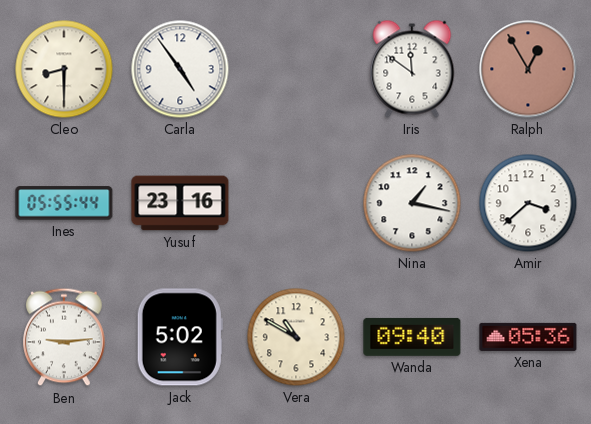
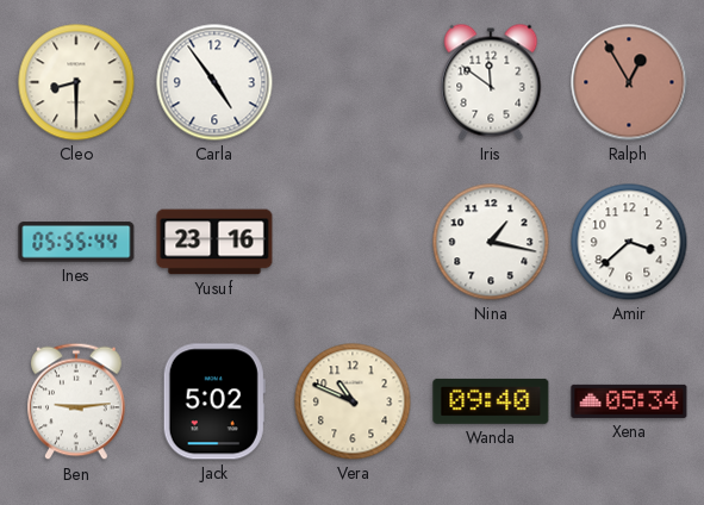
Vera: 10:50 -> 10:49
Xena: 05:36 -> 05:34
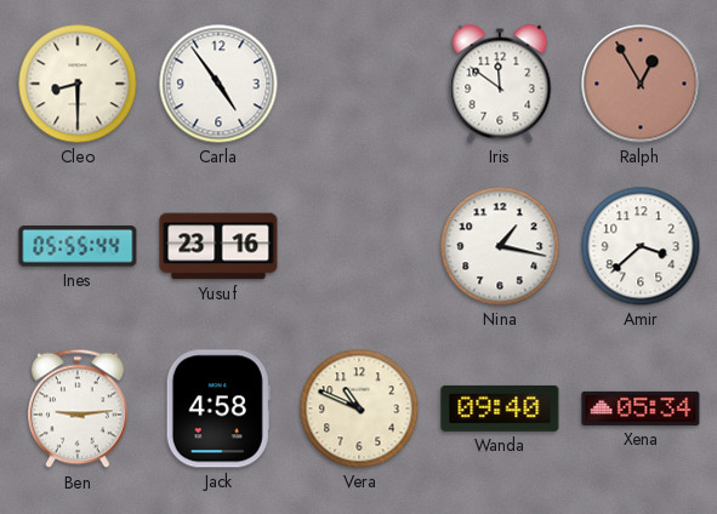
Jack: 5:02 -> 4:58
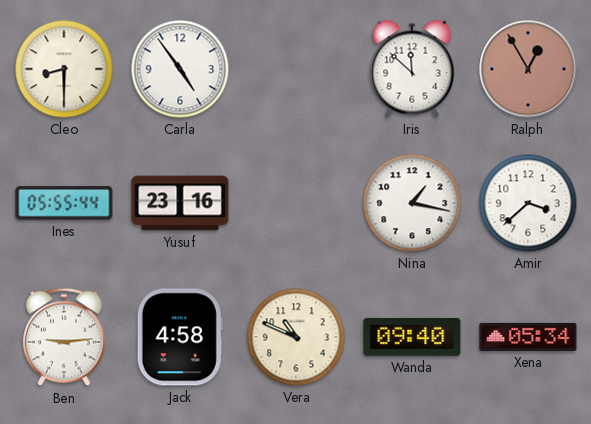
Iris: 11:51 -> 11:52
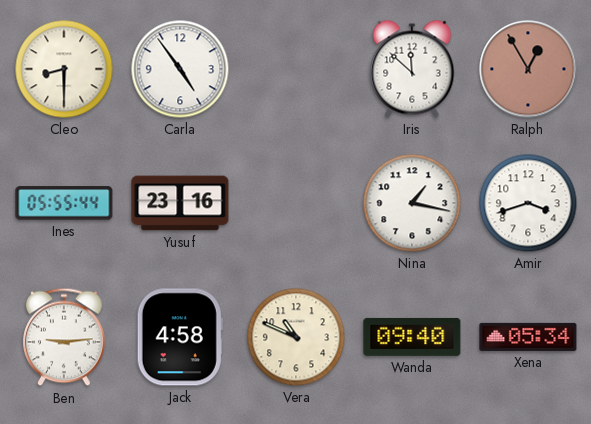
Amir: 3:38 -> 3:42
